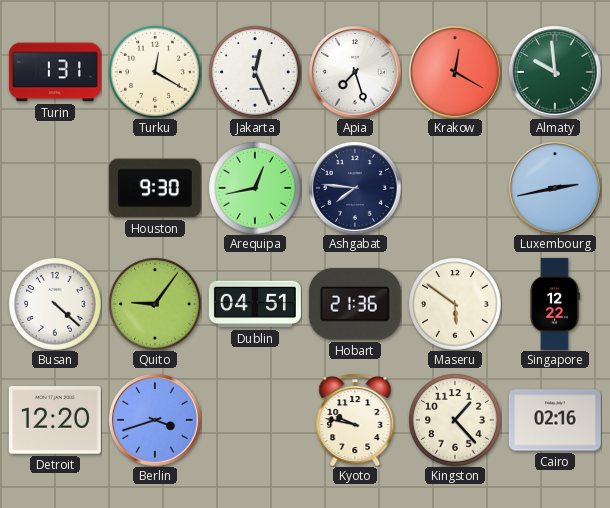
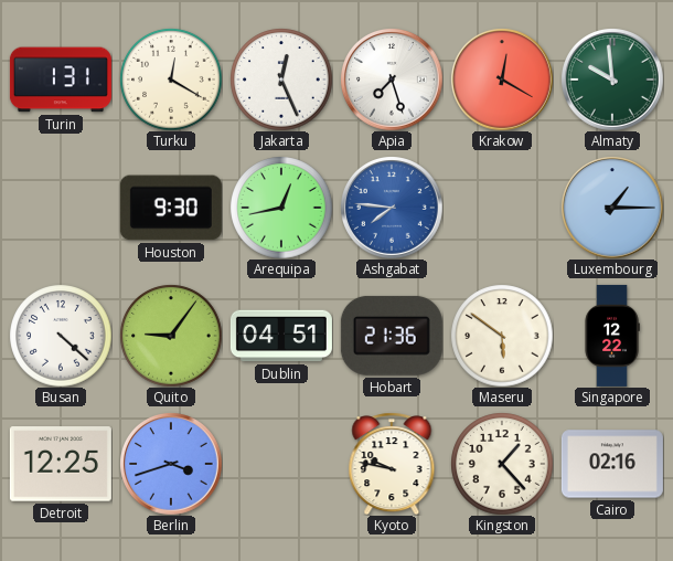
Ashgabat dial: navy -> blue
Luxembourg: 2:43 -> 1:15
Detroit: 12:20 -> 12:25
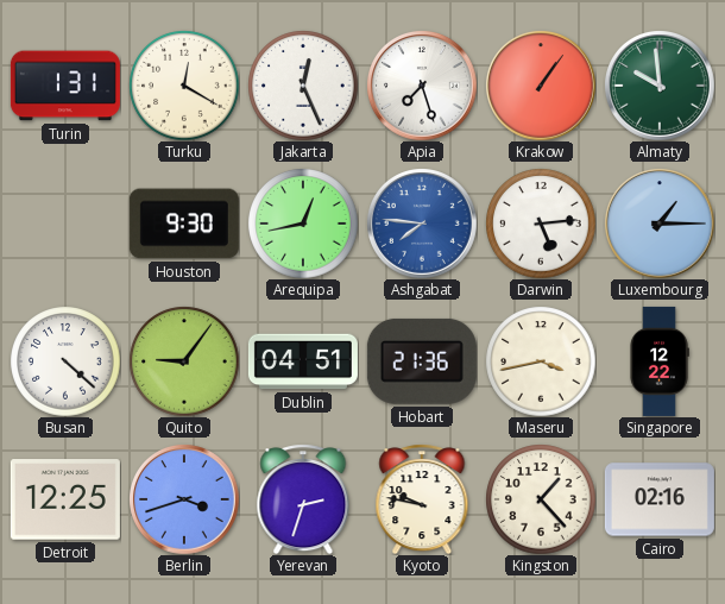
Krakow: 12:20 -> 1:06
Darwin: none -> 5:14
Maseru: 5:51 -> 3:43
Yerevan: none -> 2:33
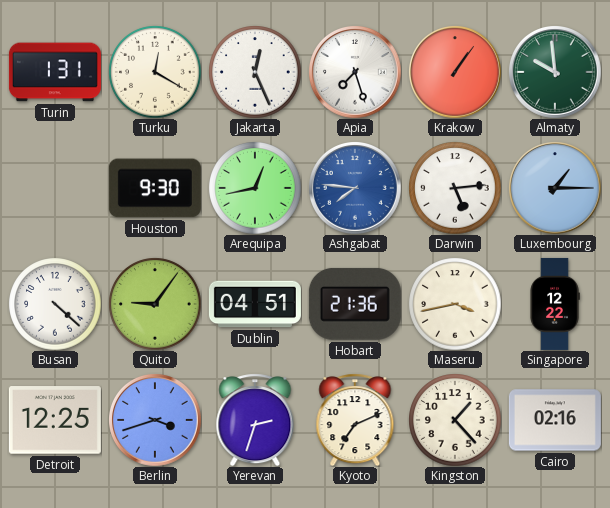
Kyoto: 9:47 -> 7:11
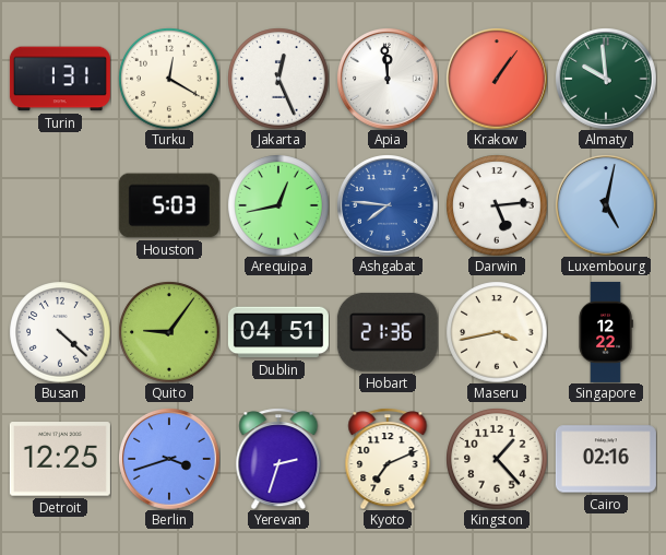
Apia: 7:27 -> 11:59
Houston: 9:30 -> 5:03
Luxembourg: 1:15 -> 5:02
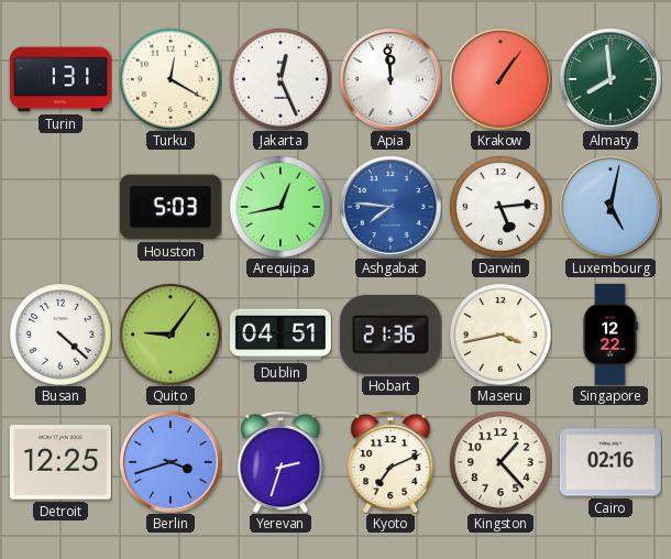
Almaty: 9:59 -> 7:59
